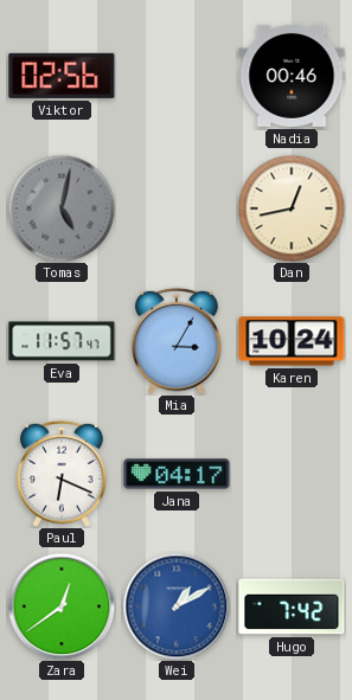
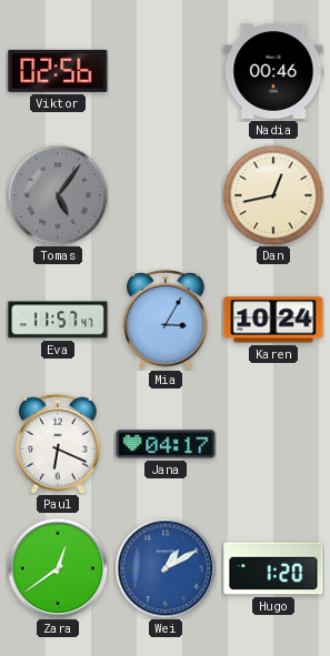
Tomas: 5:02 -> 5:06
Hugo: 7:42 -> 1:20
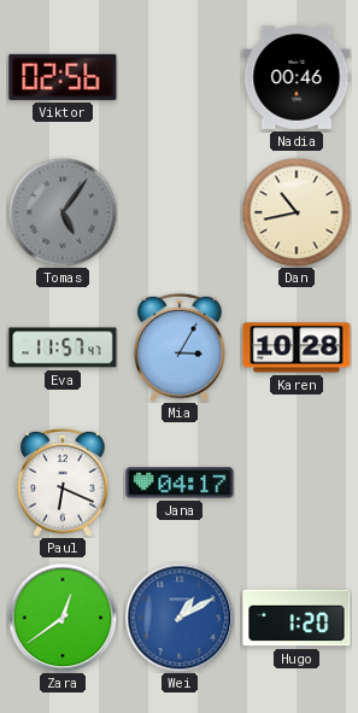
Dan: 12:43 -> 10:43
Karen: 10:24 -> 10:28
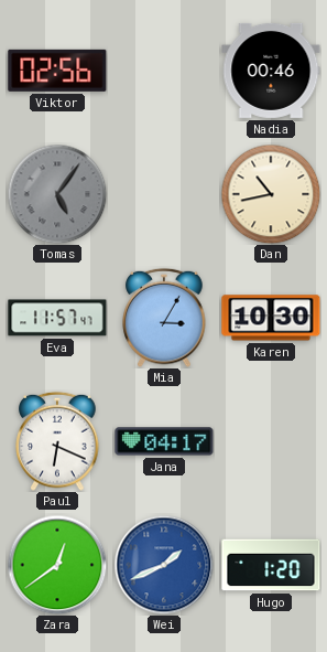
Karen: 10:28 -> 10:30
Wei: 1:10 -> 1:41
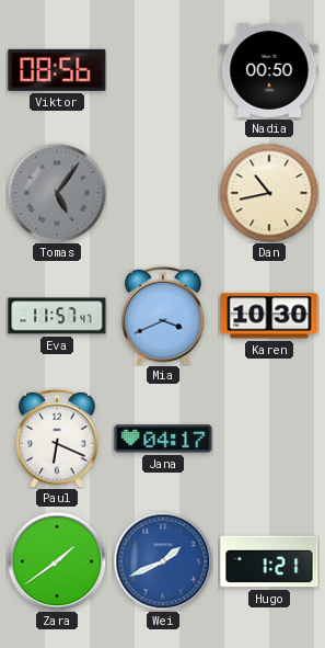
Viktor: 02:56 -> 08:56
Nadia: 00:46 -> 00:50
Mia: 3:05 -> 3:41
Zara: 12:39 -> 1:39
Hugo: 1:20 -> 1:21
